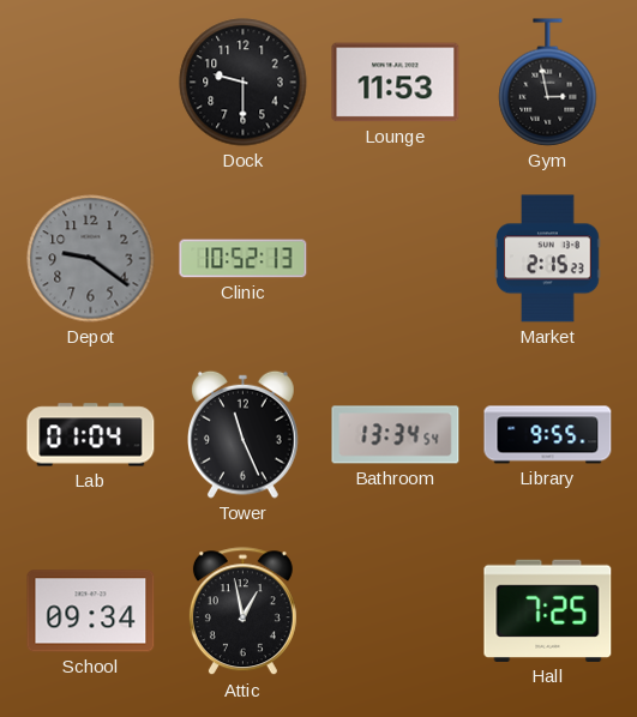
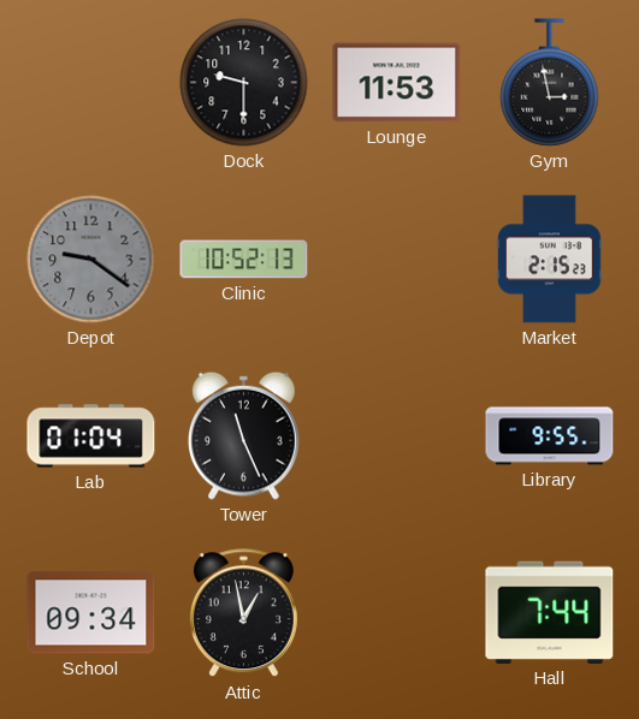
Bathroom: 13:34 -> none
Hall: 7:25 -> 7:44
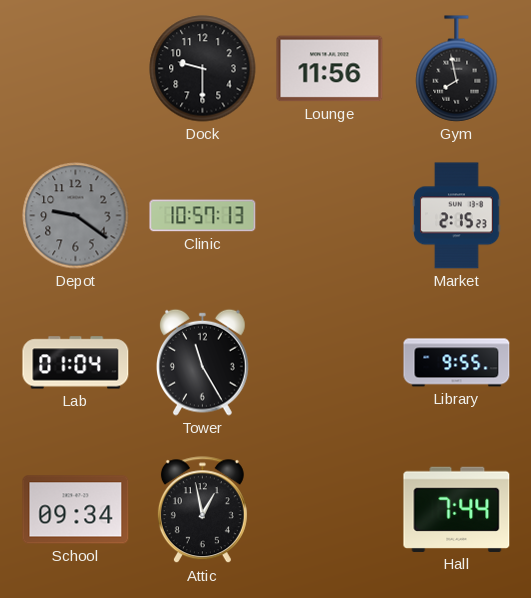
Lounge: 11:53 -> 11:56
Gym: 2:58 -> 7:58
Clinic: 10:52 -> 10:57
Tower: 11:26 -> 11:25
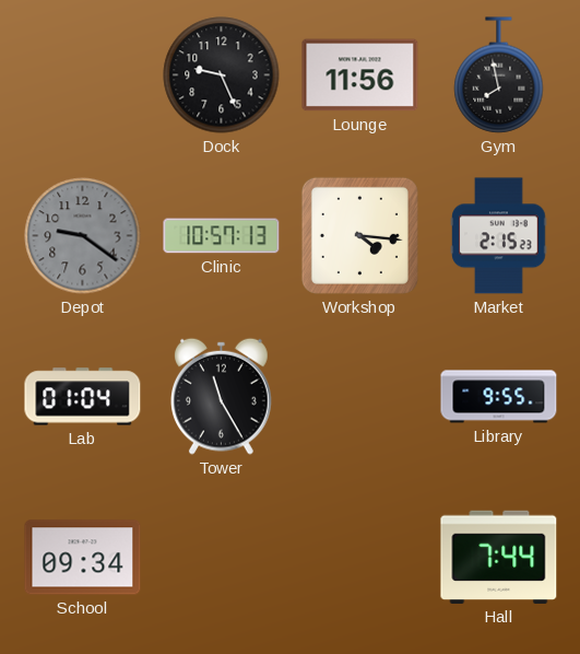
Dock: 9:30 -> 9:26
Workshop: none -> 4:16
Attic: 12:58 -> none
